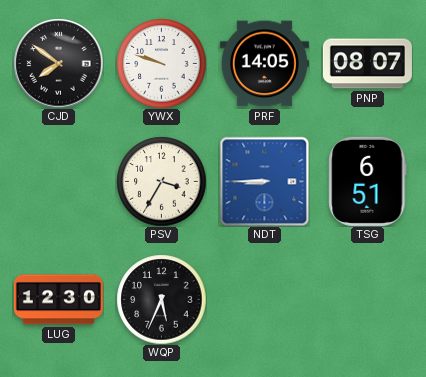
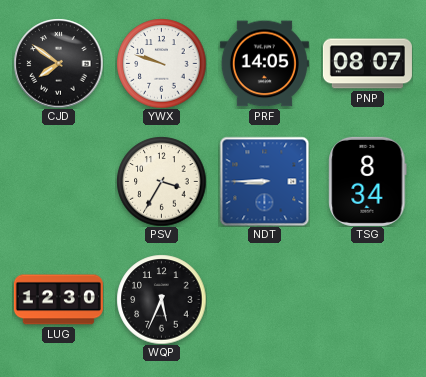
TSG: 6:51 -> 8:34
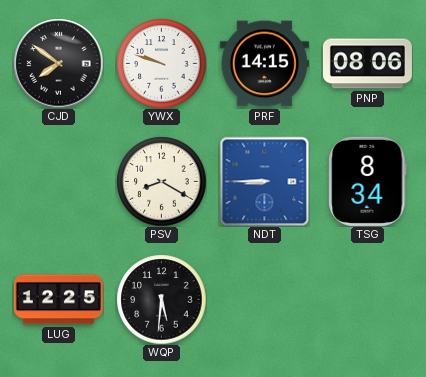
PRF: 14:05 -> 14:15
PNP: 08:07 -> 08:06
PSV: 3:35 -> 8:20
LUG: 12:30 -> 12:25
WQP: 5:34 -> 5:31
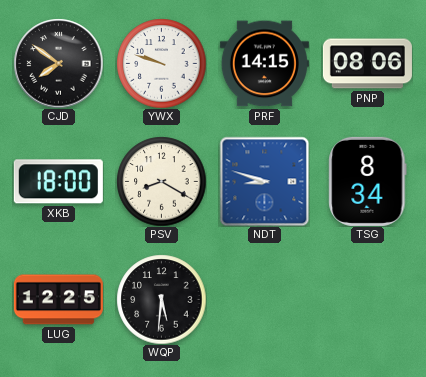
XKB: none -> 18:00
NDT: 8:45 -> 8:48
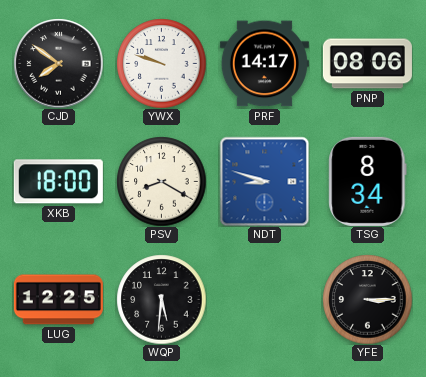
PRF: 14:15 -> 14:17
YFE: none -> 3:15
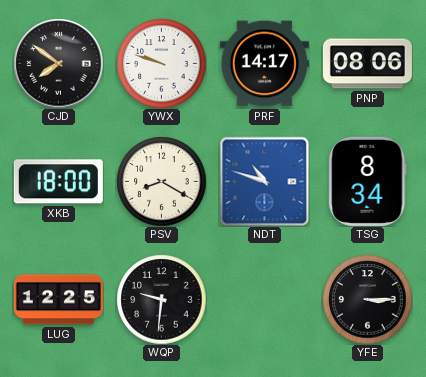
NDT: 8:48 -> 10:48
WQP: 5:31 -> 9:31
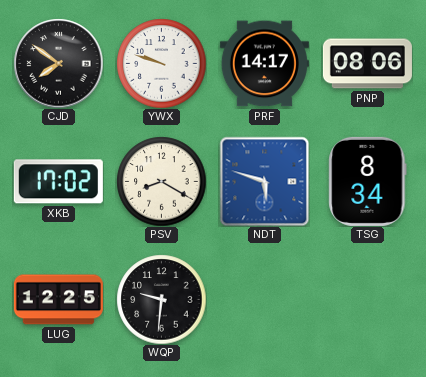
XKB: 18:00 -> 17:02
NDT: 10:48 -> 5:48
YFE: 3:15 -> none
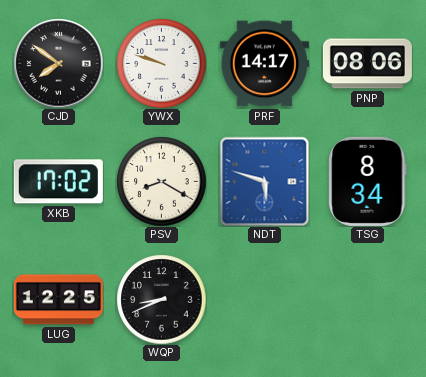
WQP: 9:31 -> 8:41
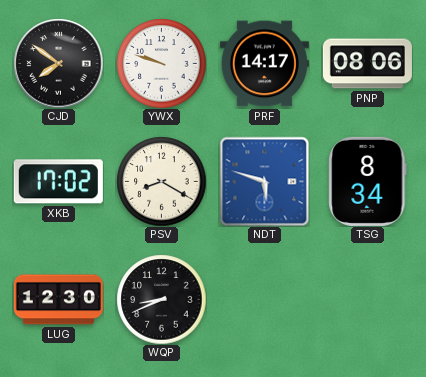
LUG: 12:25 -> 12:30
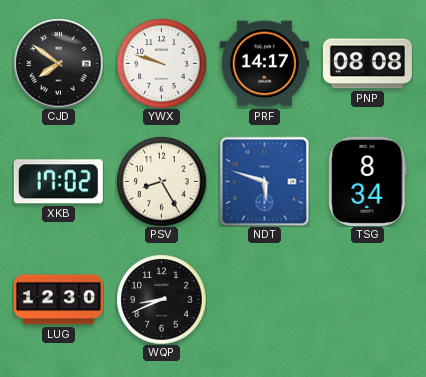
PNP: 08:06 -> 08:08
PSV: 8:20 -> 8:25
